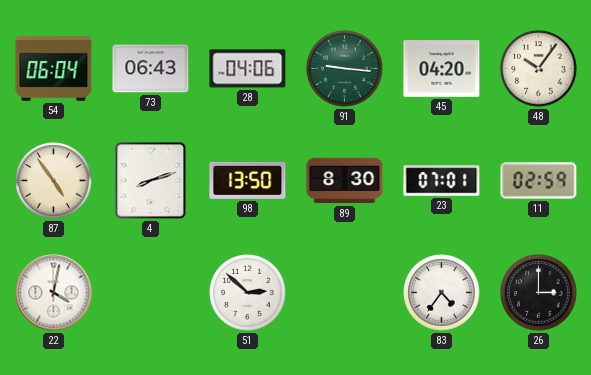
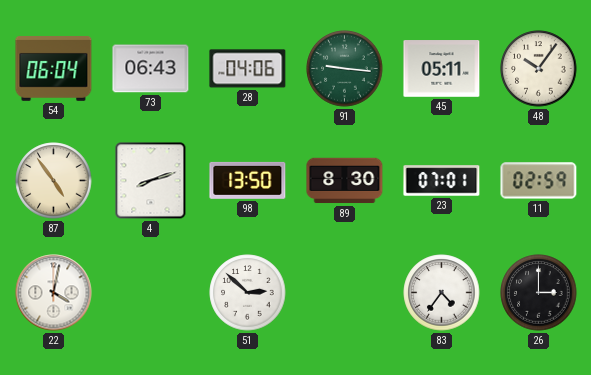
45: 04:20 -> 05:11
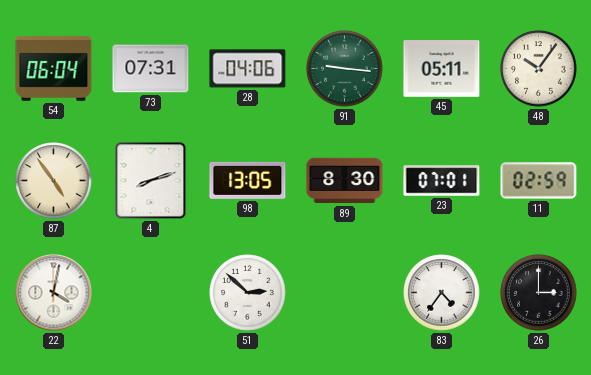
73: 06:43 -> 07:31
98: 13:50 -> 13:05
